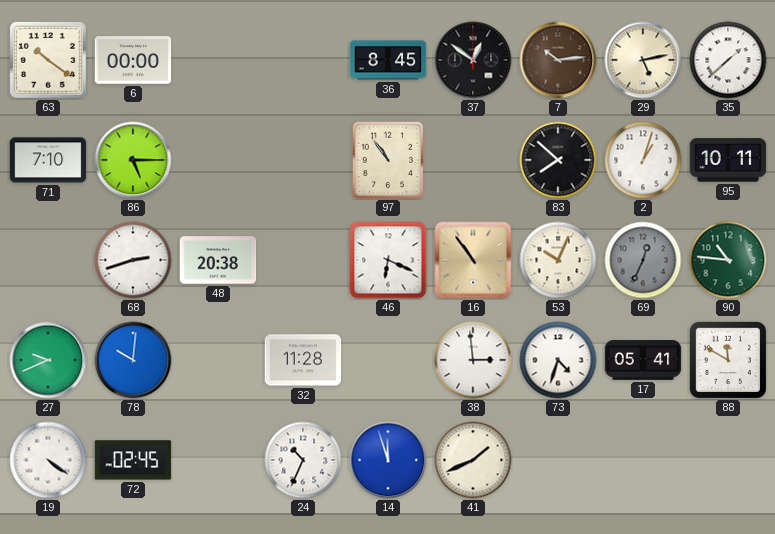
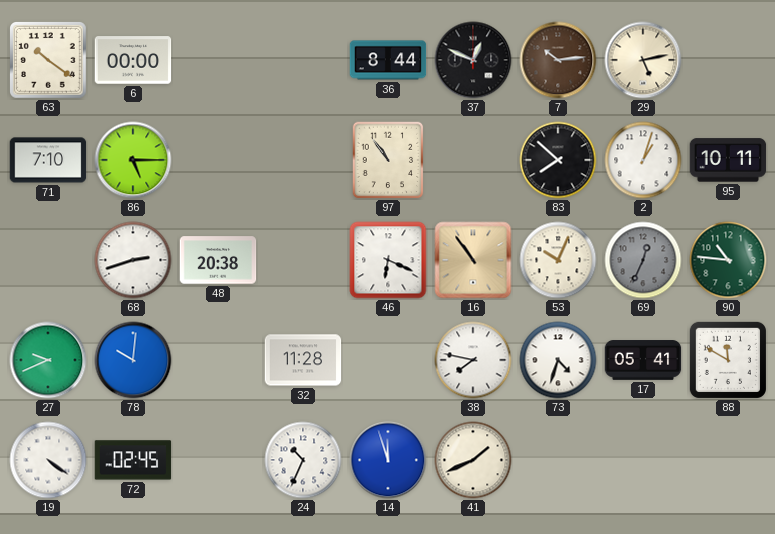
36: 8:45 -> 8:44
37: 12:51 -> 12:49
35: 1:38 -> none
38: 2:59 -> 7:47
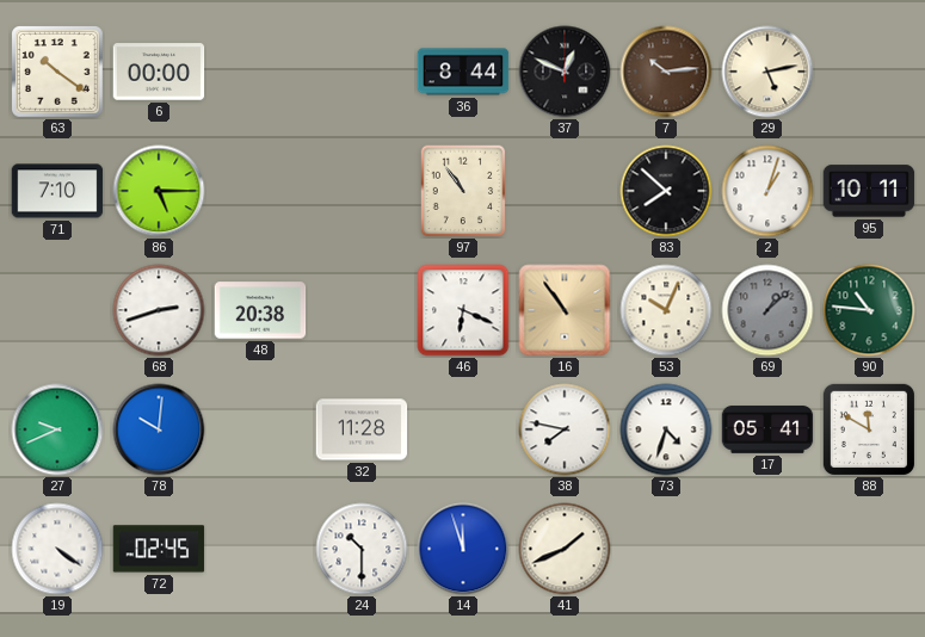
69: 12:34 -> 1:08
24: 10:34 -> 10:30
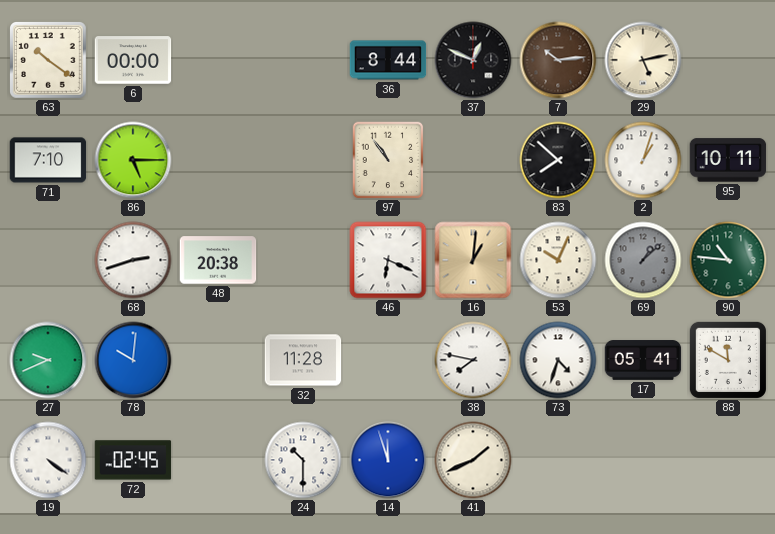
16: 10:54 -> 1:01
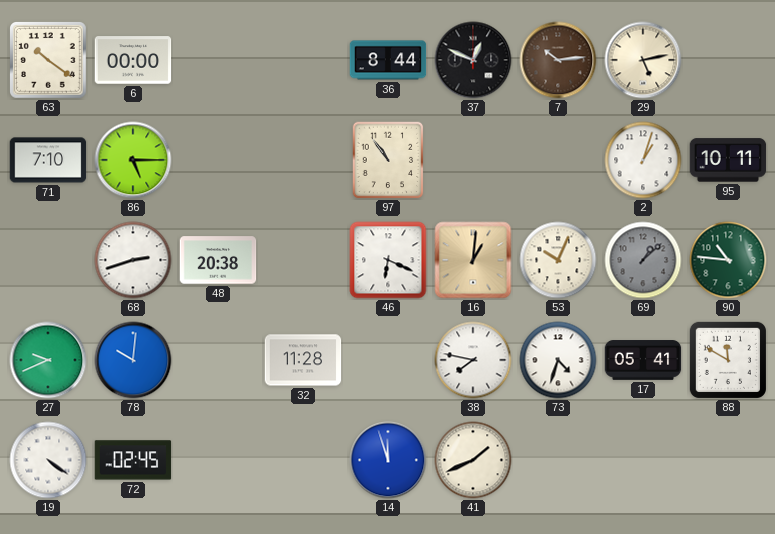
83: 7:52 -> none
24: 10:30 -> none
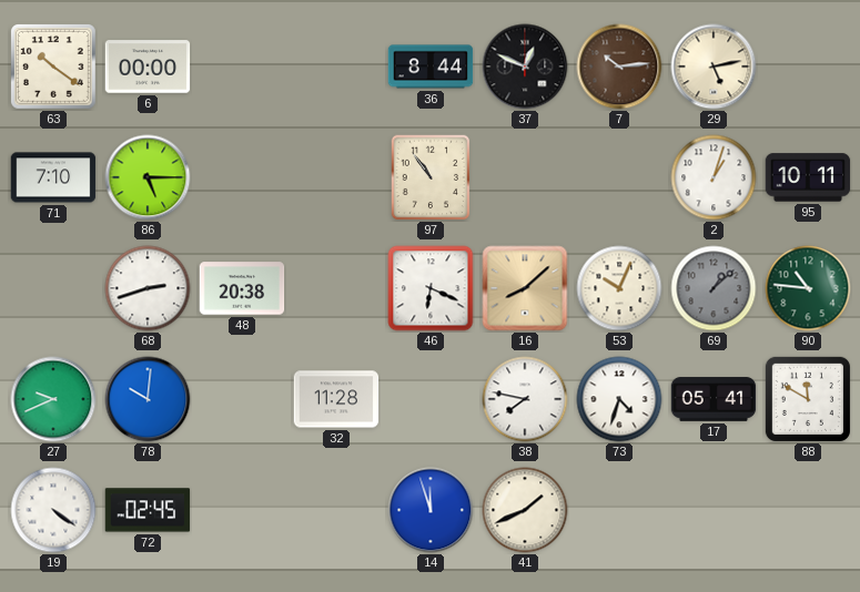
16: 1:01 -> 8:08
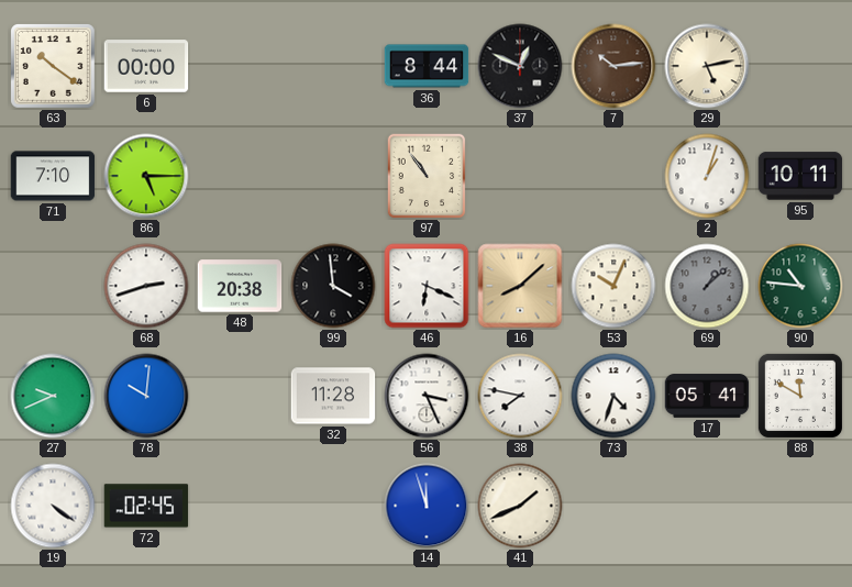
99: none -> 3:59
56: none -> 3:26
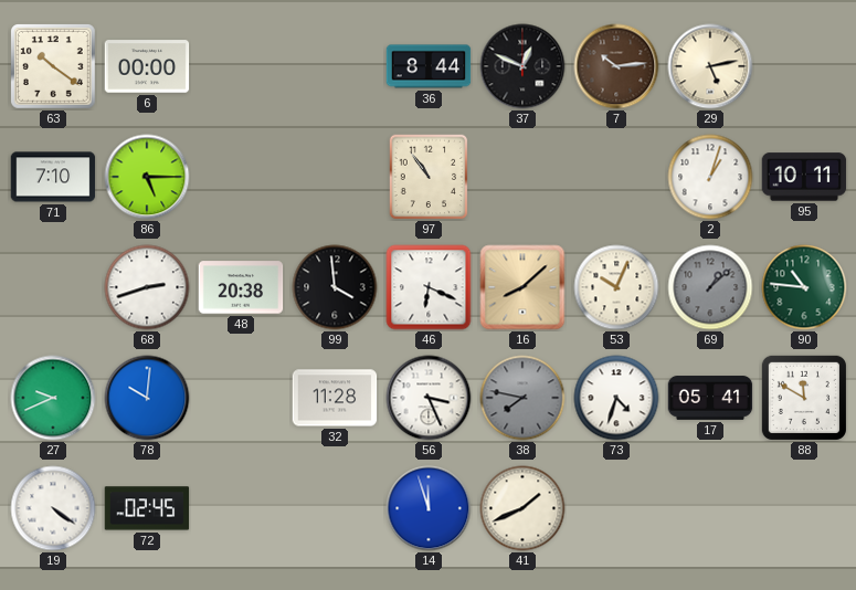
38 dial: white -> grey
